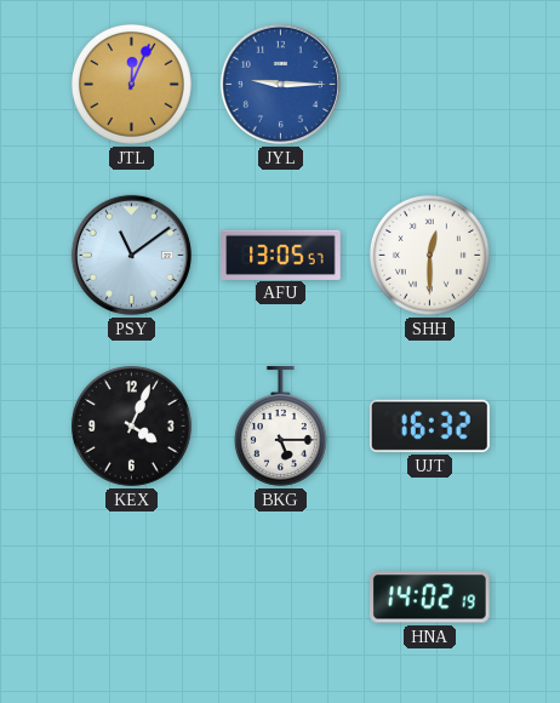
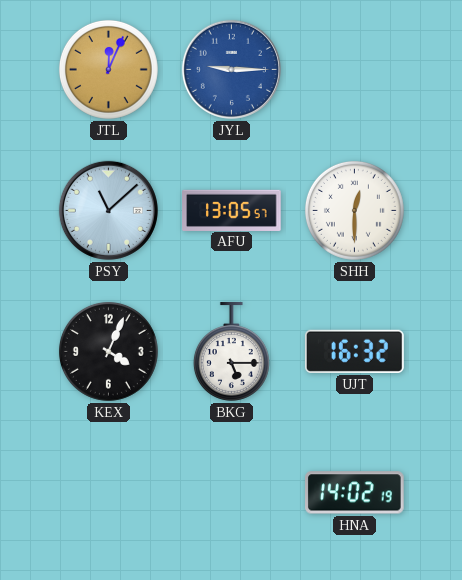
PSY: 11:09 -> 11:08
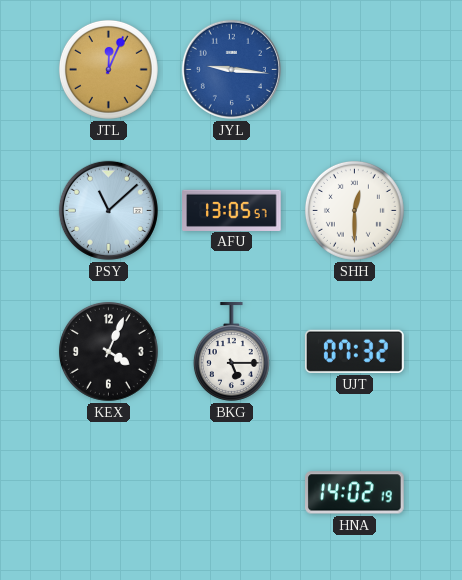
JYL: 9:15 -> 9:16
UJT: 16:32 -> 07:32
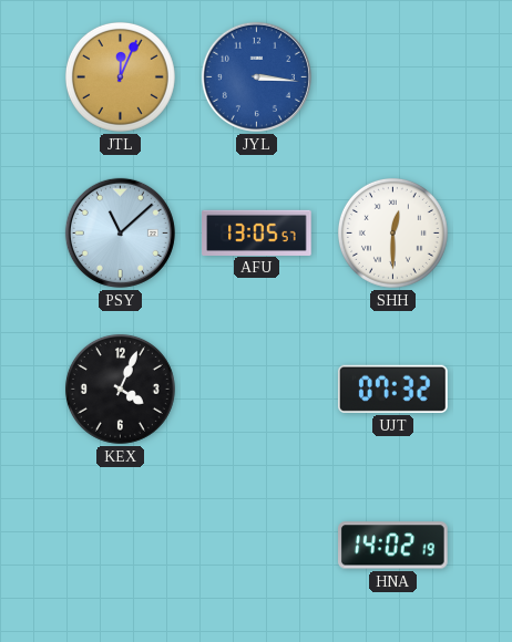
JYL: 9:16 -> 3:16
BKG: 5:15 -> none
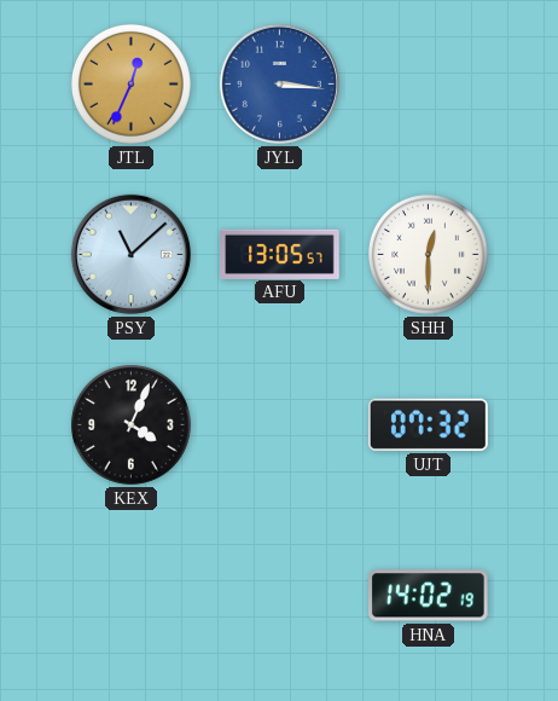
JTL: 12:04 -> 12:34
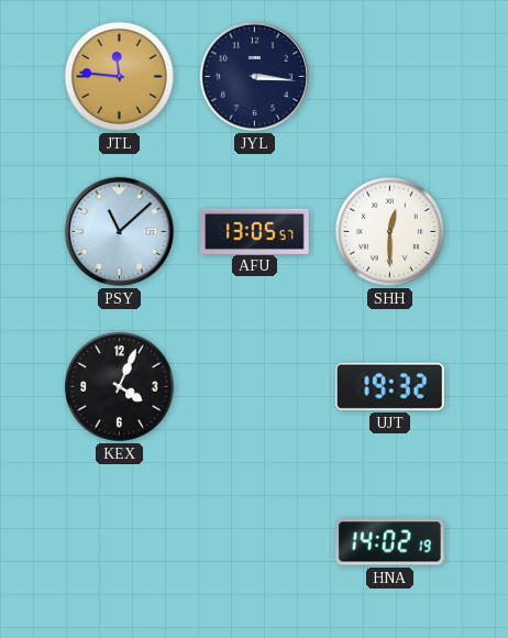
JTL: 12:34 -> 11:46
JYL dial: blue -> navy
UJT: 07:32 -> 19:32
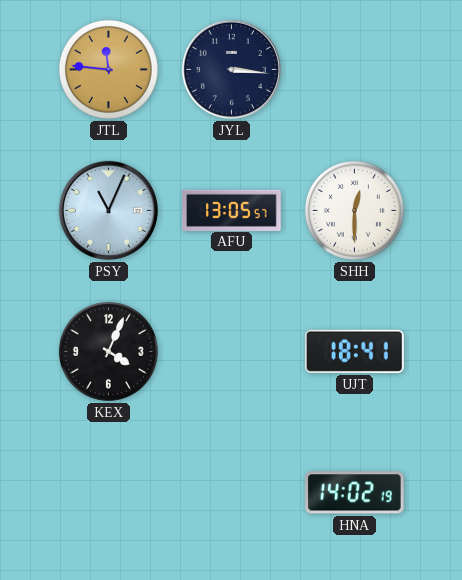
PSY: 11:08 -> 11:04
UJT: 19:32 -> 18:41
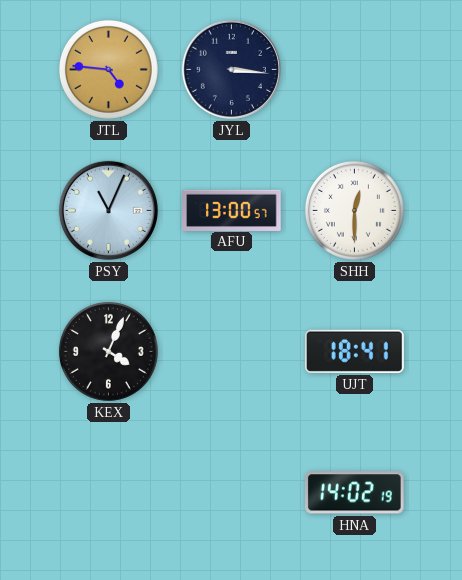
JTL: 11:46 -> 4:46
AFU: 13:05 -> 13:00
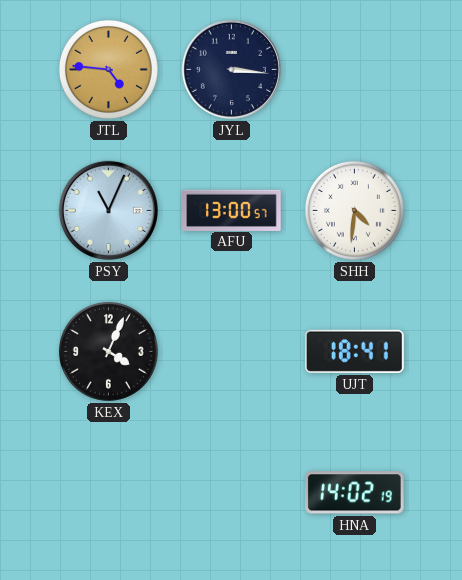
SHH: 12:30 -> 4:31
